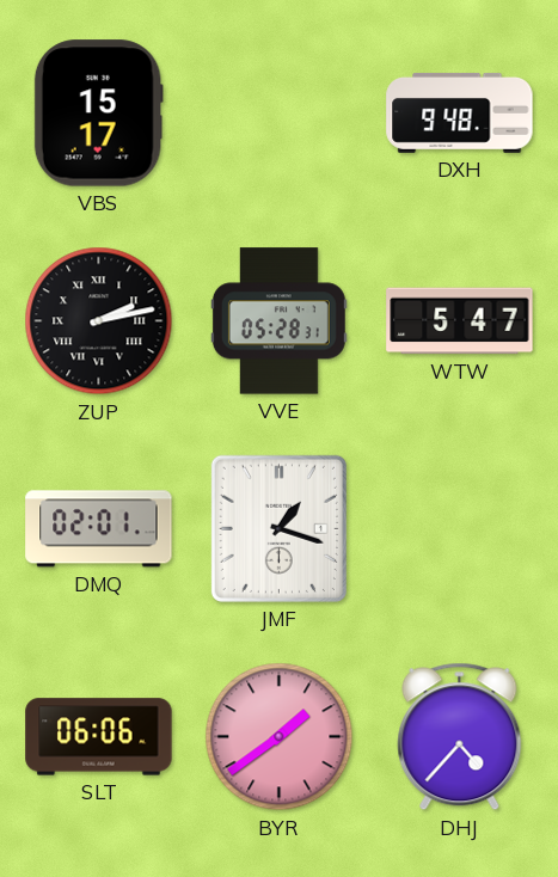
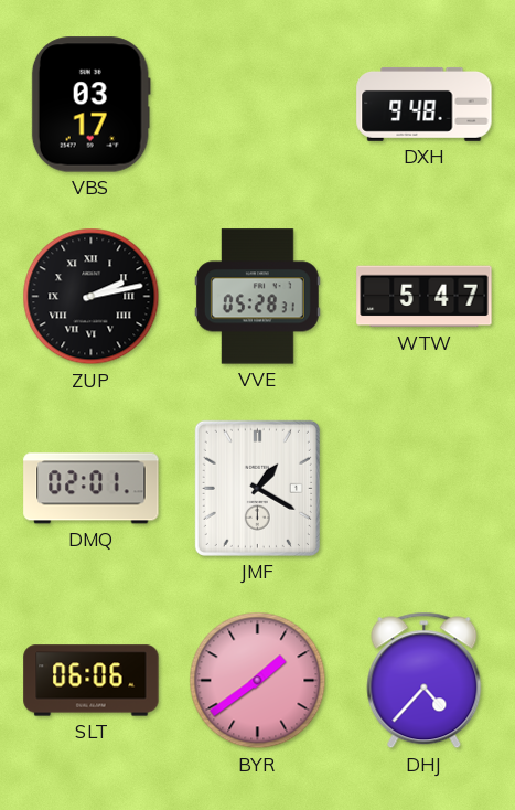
VBS: 15:17 -> 03:17
JMF: 1:18 -> 1:20
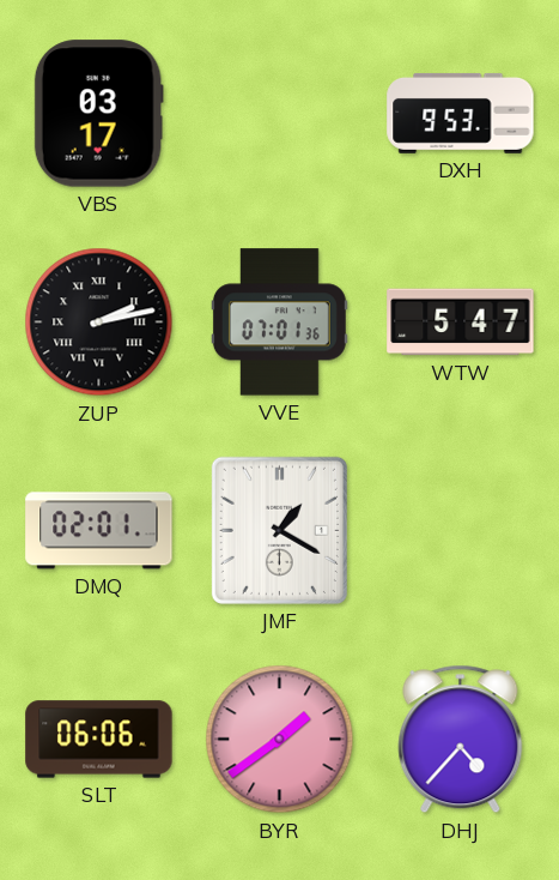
DXH: 9:48 -> 9:53
VVE: 05:28 -> 07:01
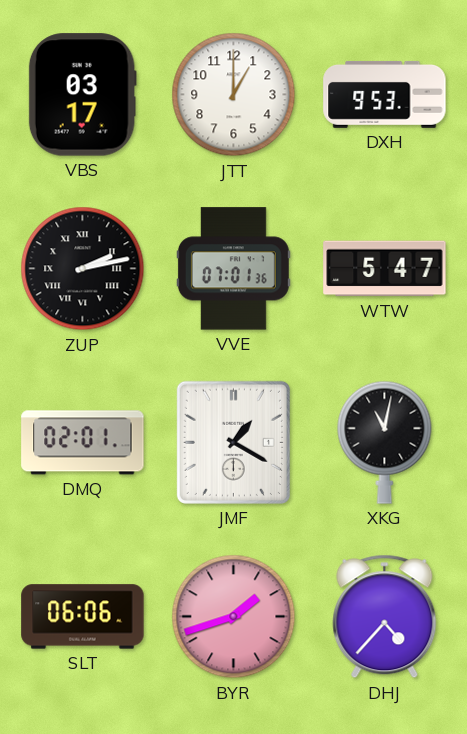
JTT: none -> 1:00
XKG: none -> 11:02
BYR: 1:39 -> 1:42
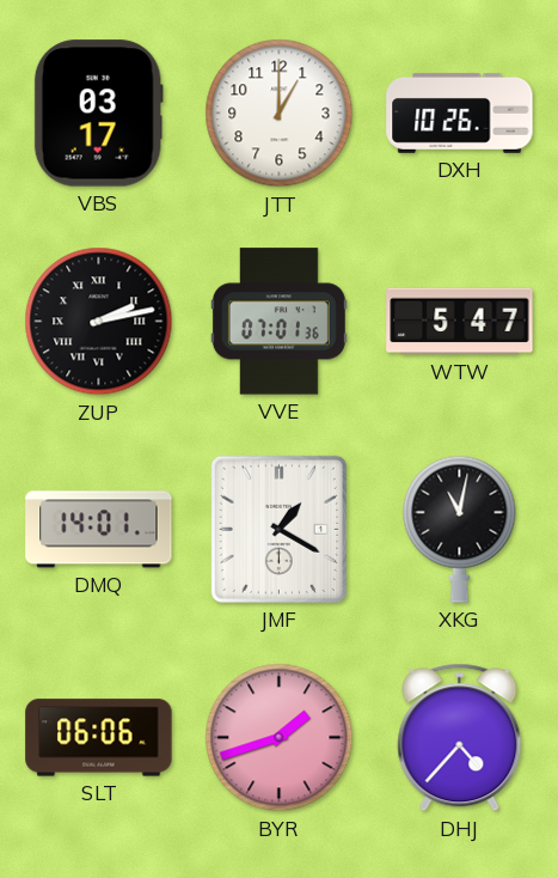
DXH: 9:53 -> 10:26
DMQ: 02:01 -> 14:01
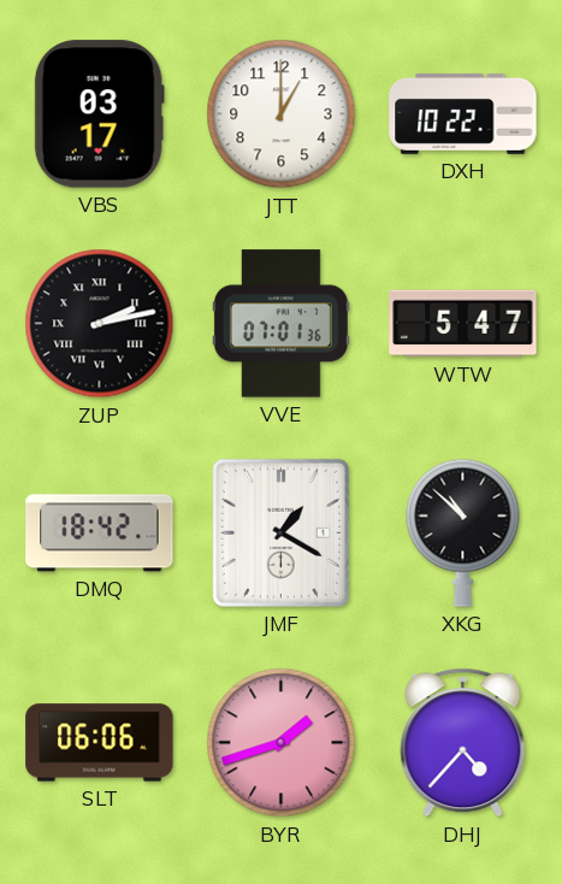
DXH: 10:26 -> 10:22
DMQ: 14:01 -> 18:42
XKG: 11:02 -> 10:52
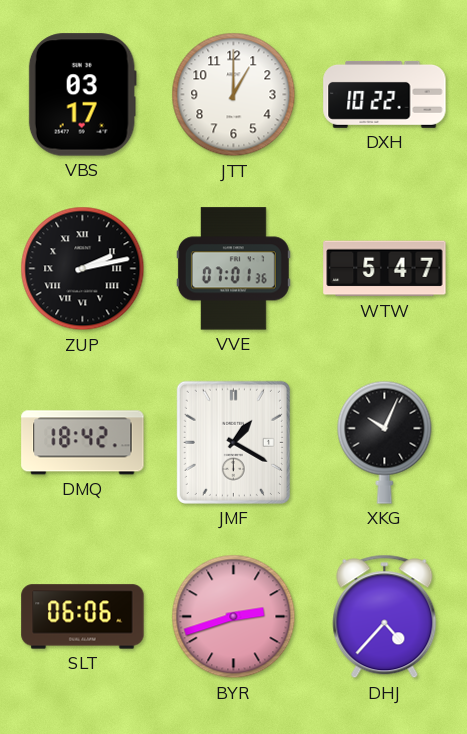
XKG: 10:52 -> 10:04
BYR: 1:42 -> 2:42
